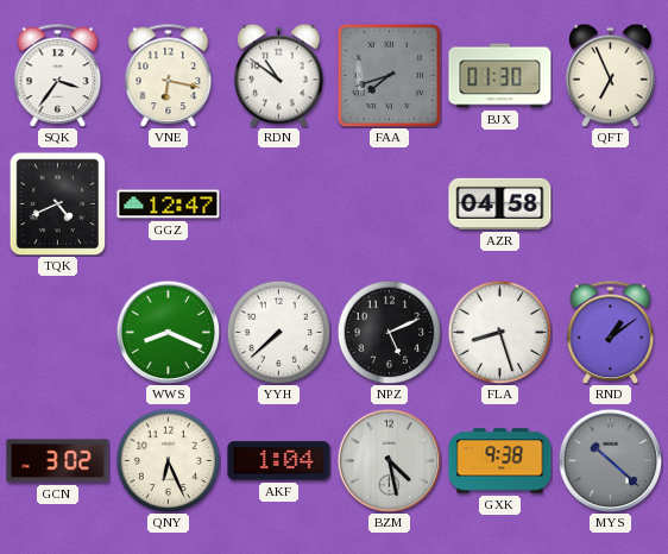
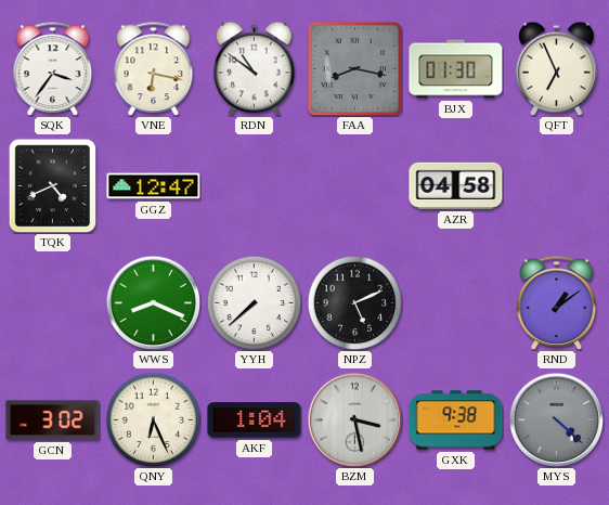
FAA: 7:42 -> 8:17
FLA: 8:27 -> none
BZM: 4:28 -> 3:28
MYS: 10:22 -> 4:22
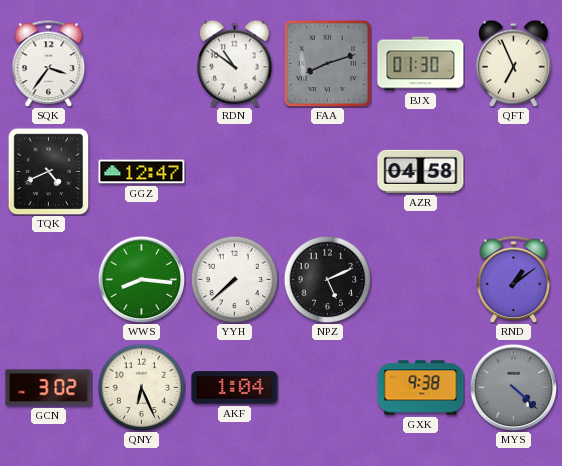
VNE: 6:17 -> none
FAA: 8:17 -> 8:12
WWS: 8:19 -> 8:16
BZM: 3:28 -> none
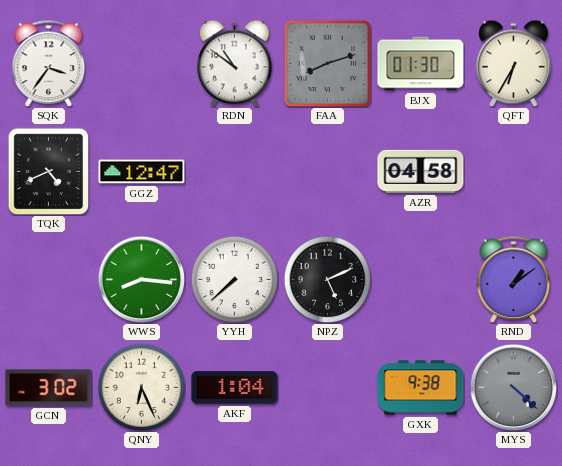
QFT: 6:56 -> 6:35
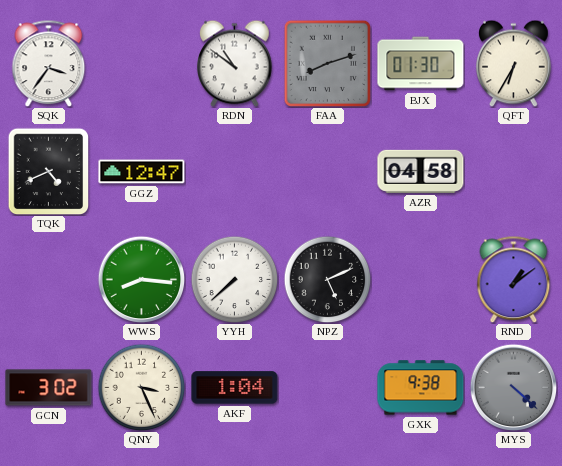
QNY: 6:26 -> 3:26
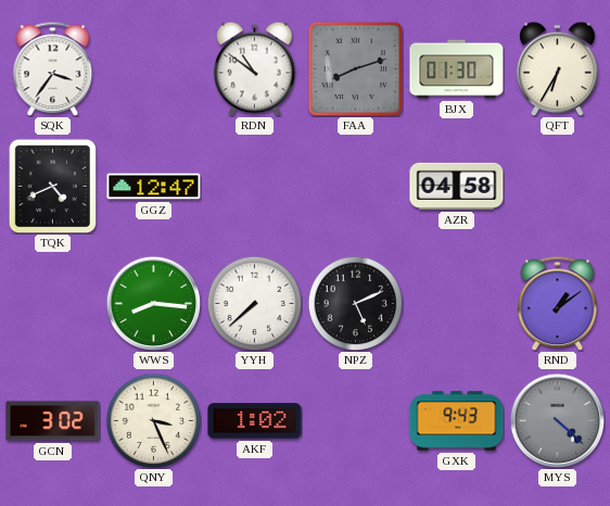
AKF: 1:04 -> 1:02
GXK: 9:38 -> 9:43
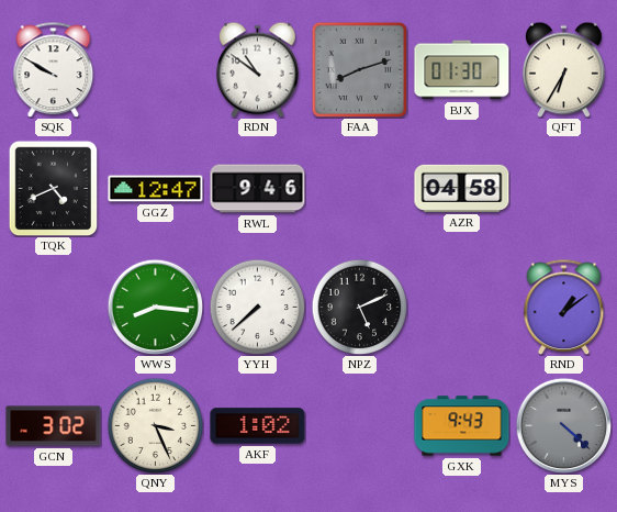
SQK: 3:36 -> 9:50
RWL: none -> 9:46
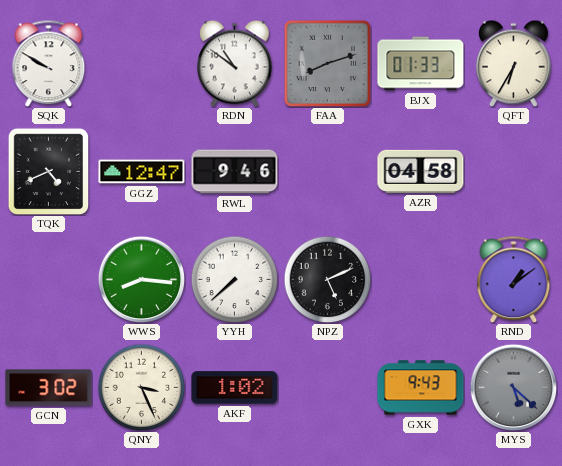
BJX: 01:30 -> 01:33
MYS: 4:22 -> 5:22
